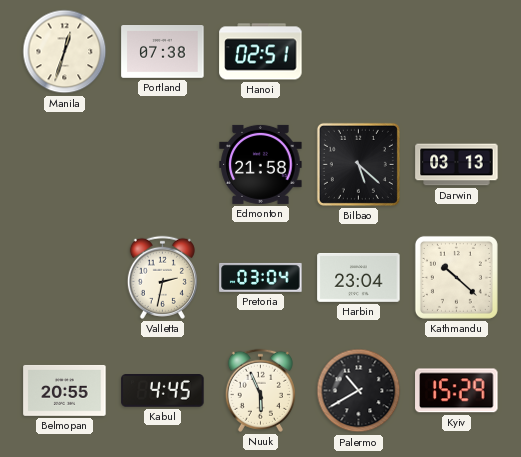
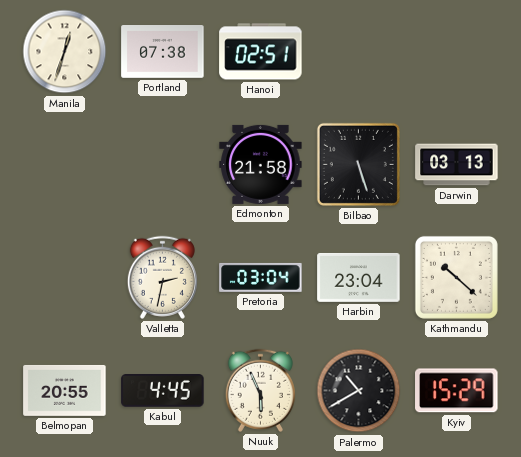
Bilbao: 5:22 -> 5:27
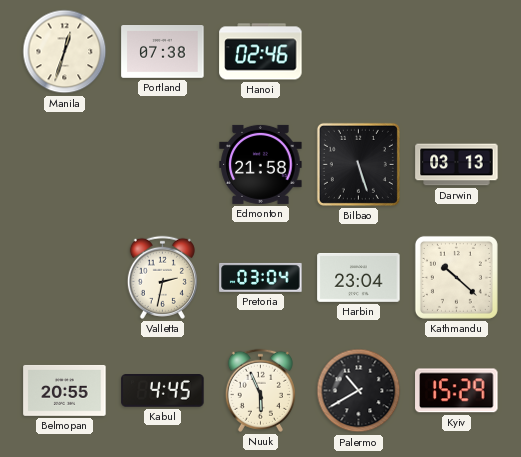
Hanoi: 02:51 -> 02:46
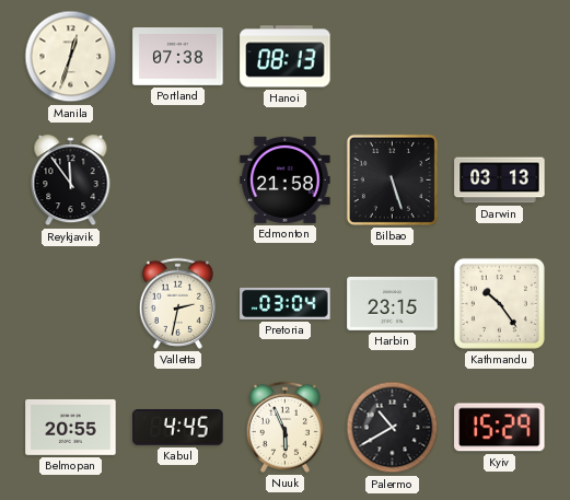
Hanoi: 02:46 -> 08:13
Reykjavik: none -> 11:54
Harbin: 23:04 -> 23:15
Kathmandu: 10:22 -> 10:24
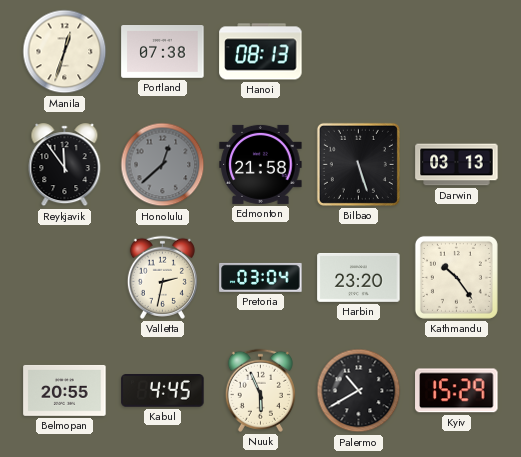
Honolulu: none -> 12:38
Harbin: 23:15 -> 23:20
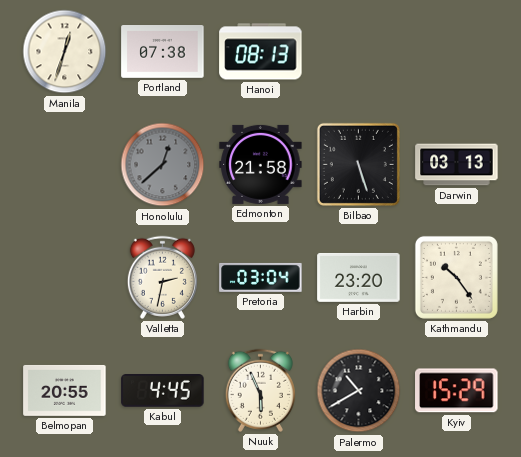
Reykjavik: 11:54 -> none
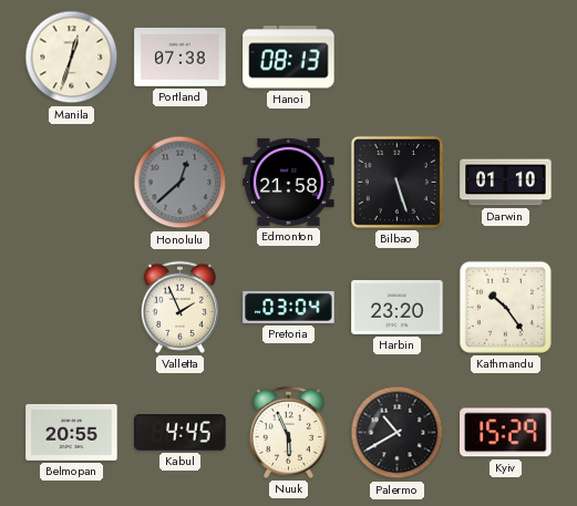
Darwin: 03:13 -> 01:10
Valletta: 2:32 -> 1:56
